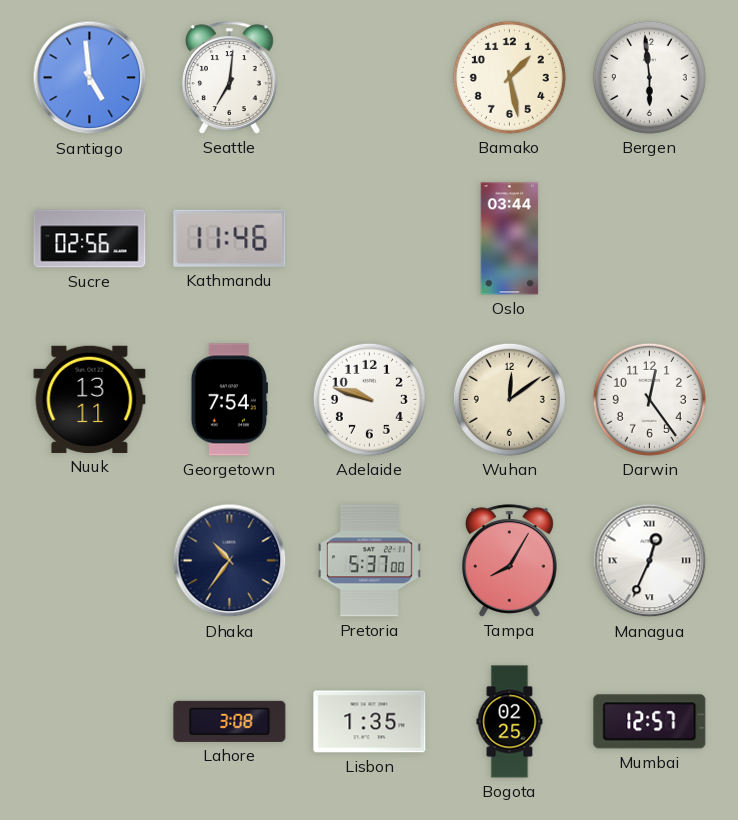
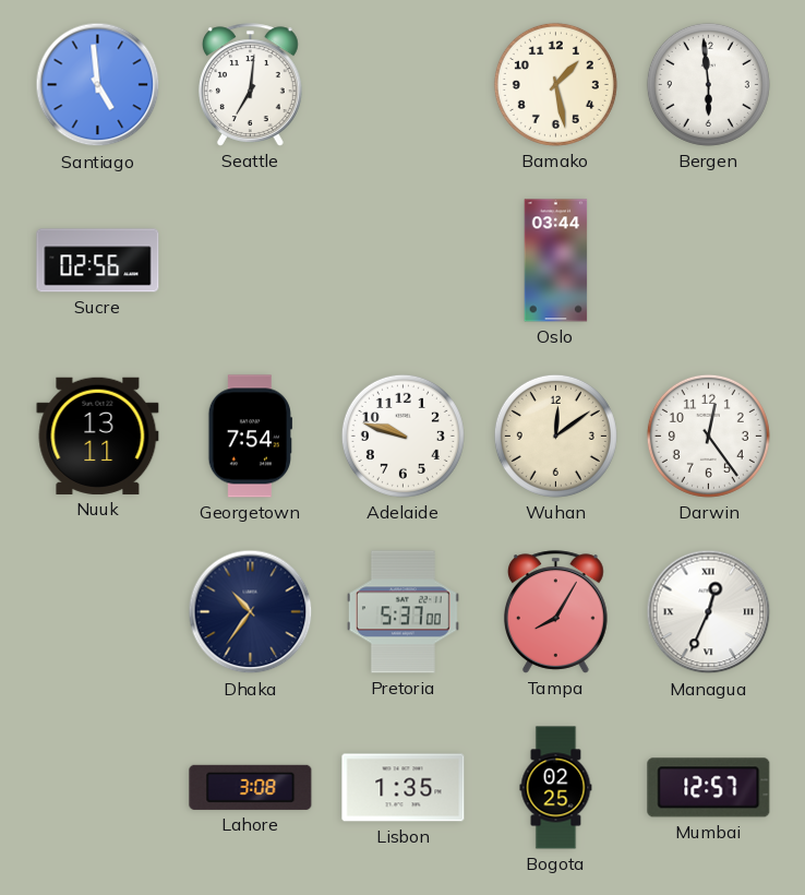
Kathmandu: 11:46 -> none
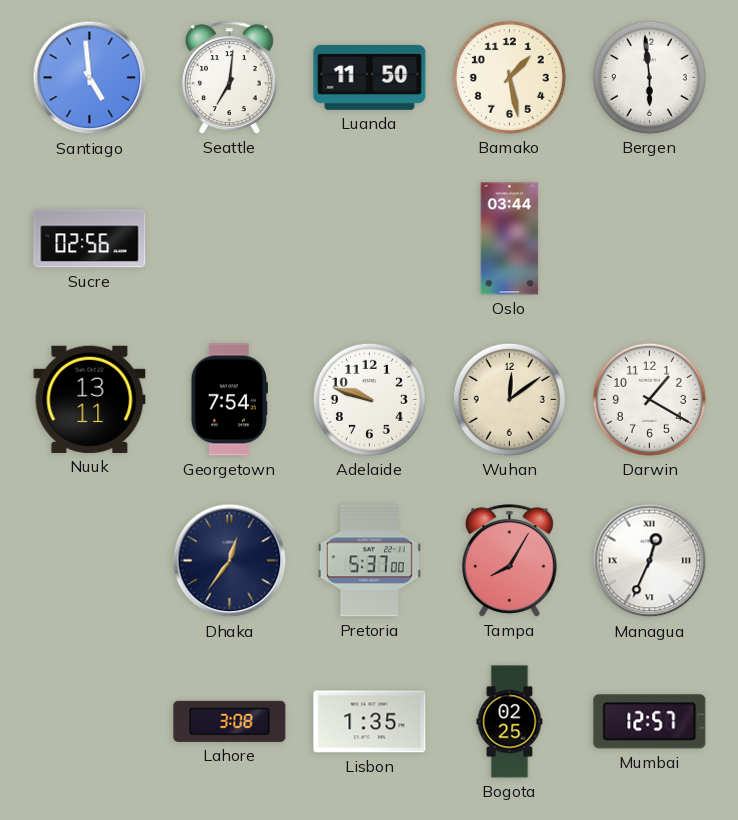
Luanda: none -> 11:50
Darwin: 12:24 -> 1:20
Dhaka: 10:36 -> 12:36
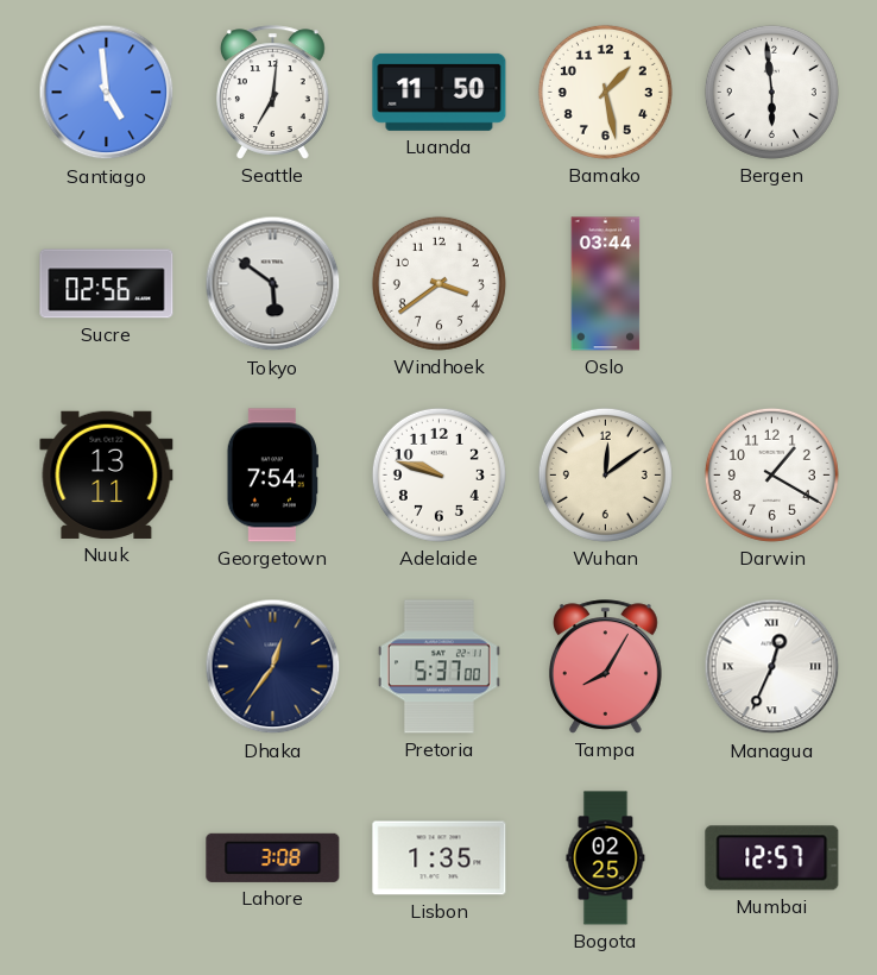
Tokyo: none -> 5:51
Windhoek: none -> 3:39
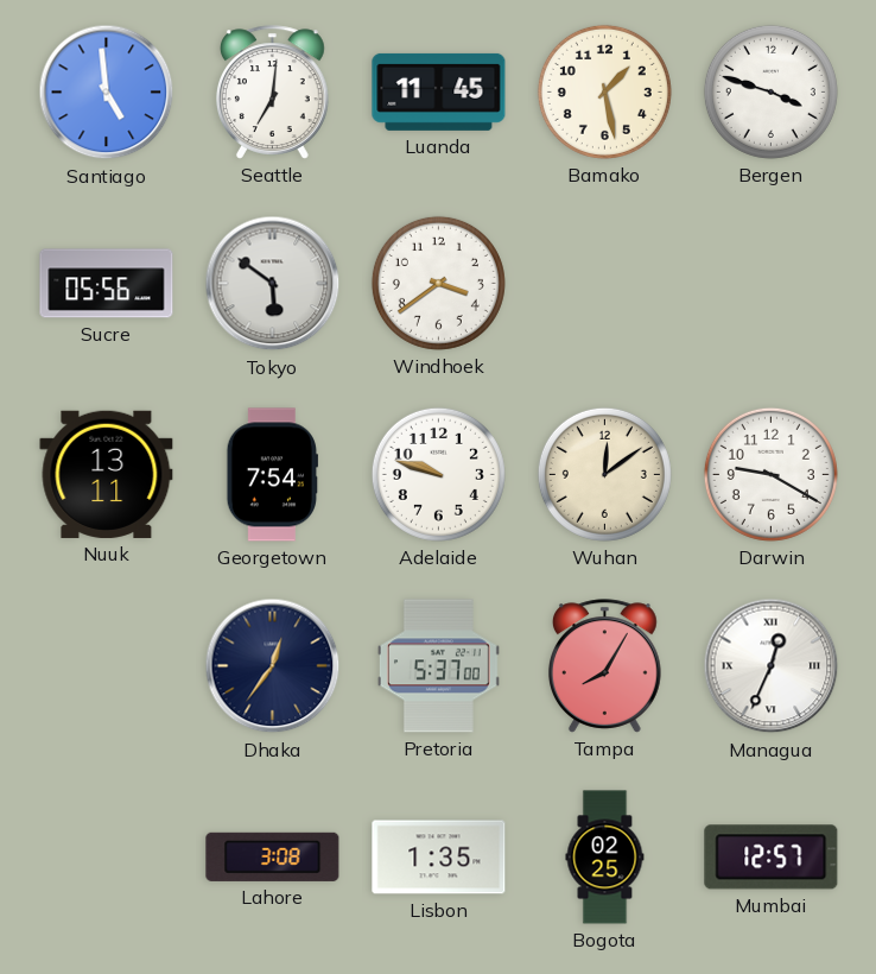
Luanda: 11:50 -> 11:45
Bergen: 5:59 -> 3:48
Sucre: 02:56 -> 05:56
Oslo: 03:44 -> none
Darwin: 1:20 -> 9:20
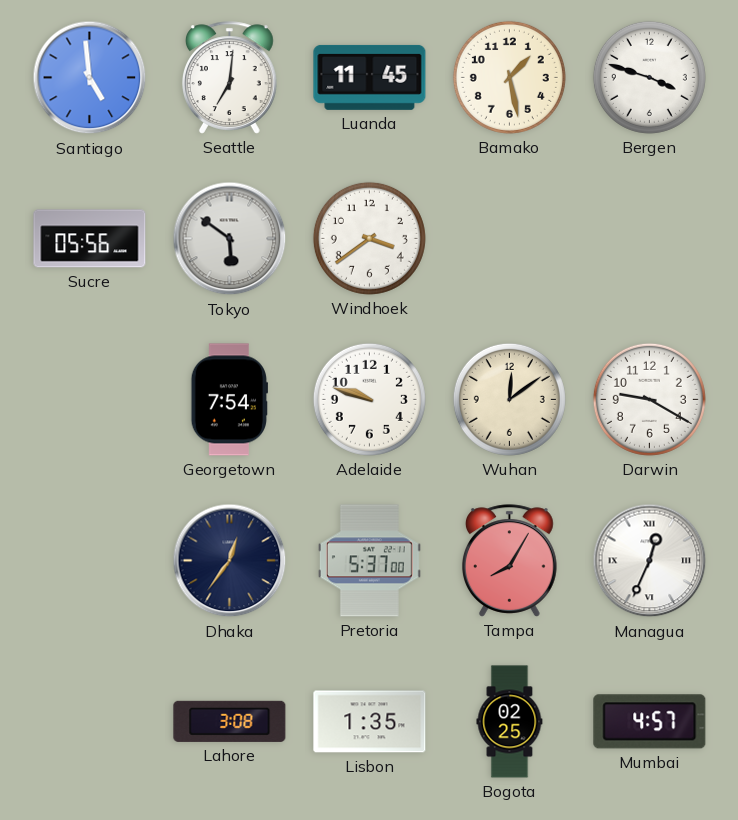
Nuuk: 13:11 -> none
Mumbai: 12:57 -> 4:57
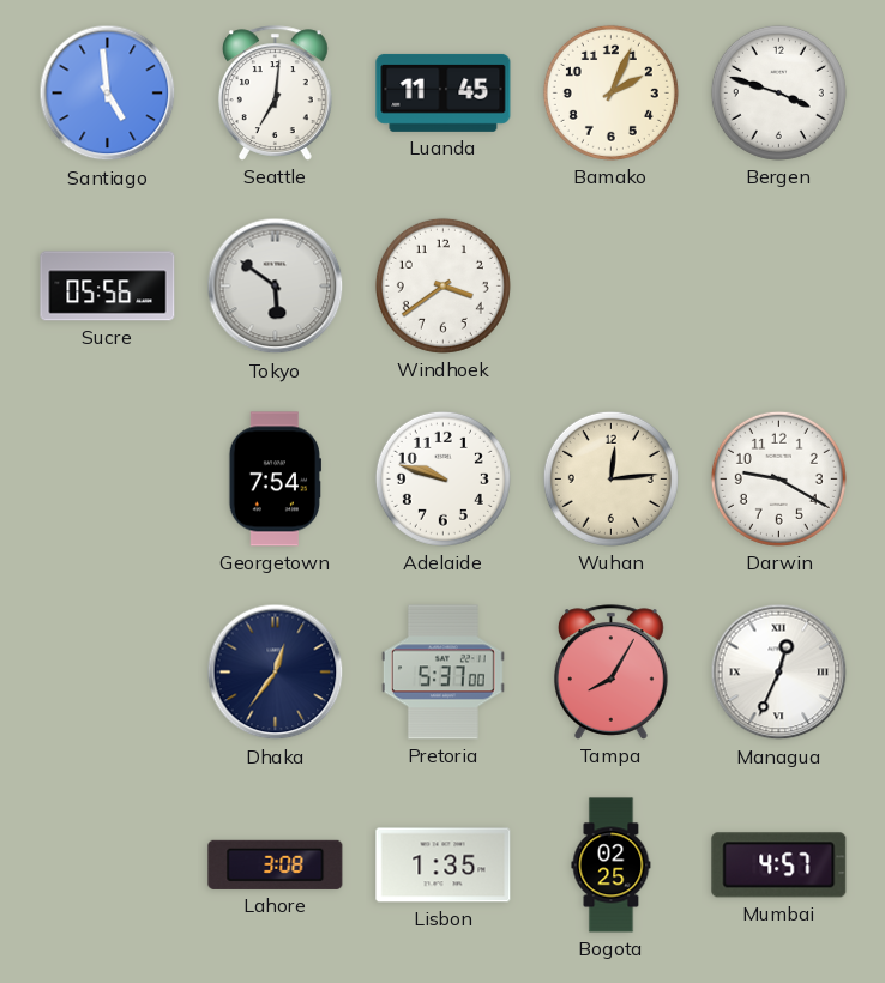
Bamako: 1:28 -> 2:04
Wuhan: 12:09 -> 12:14
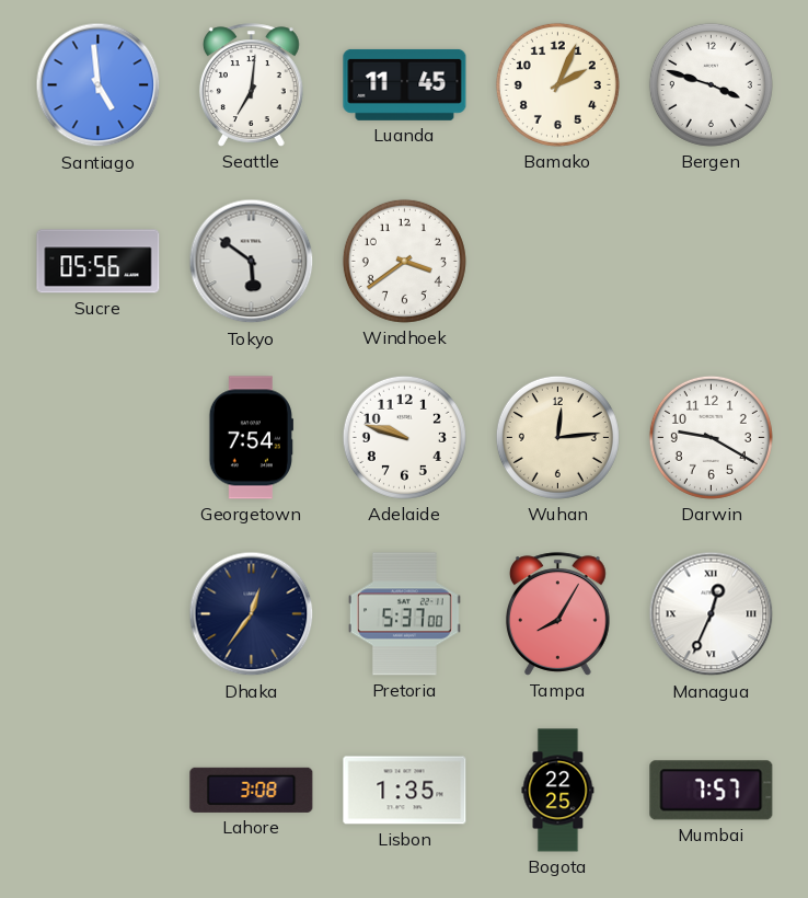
Bogota: 02:25 -> 22:25
Mumbai: 4:57 -> 7:57
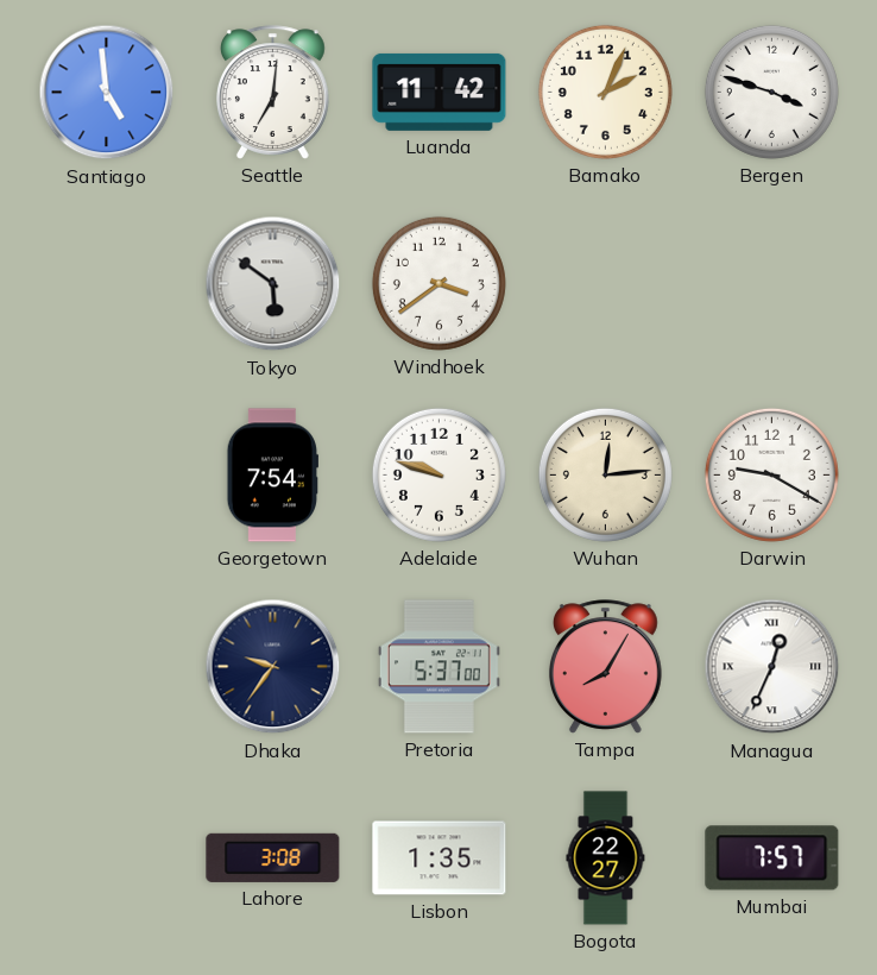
Luanda: 11:45 -> 11:42
Sucre: 05:56 -> none
Dhaka: 12:36 -> 9:36
Bogota: 22:25 -> 22:27
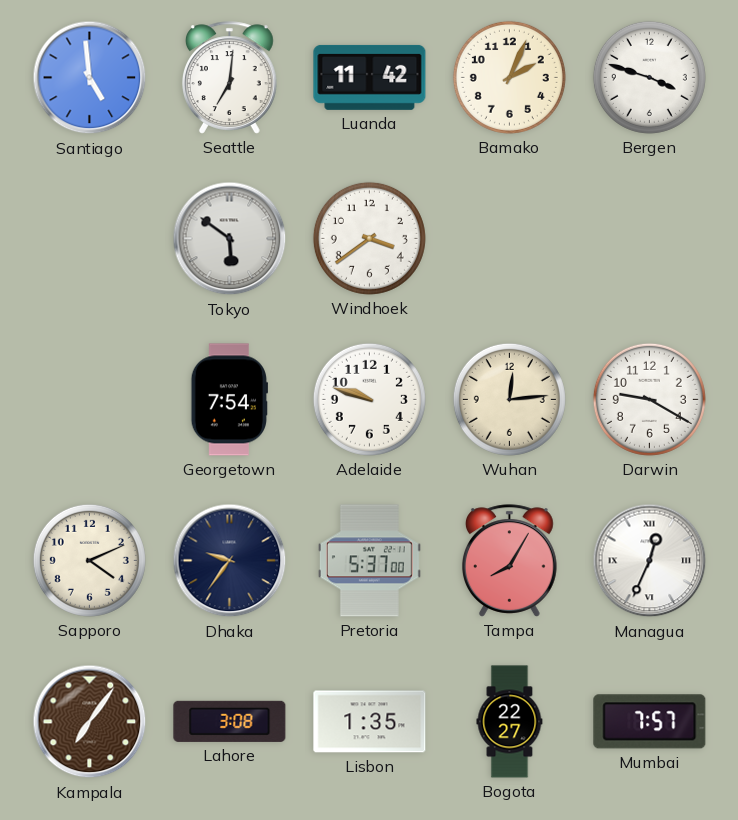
Sapporo: none -> 4:11
Kampala: none -> 7:06
